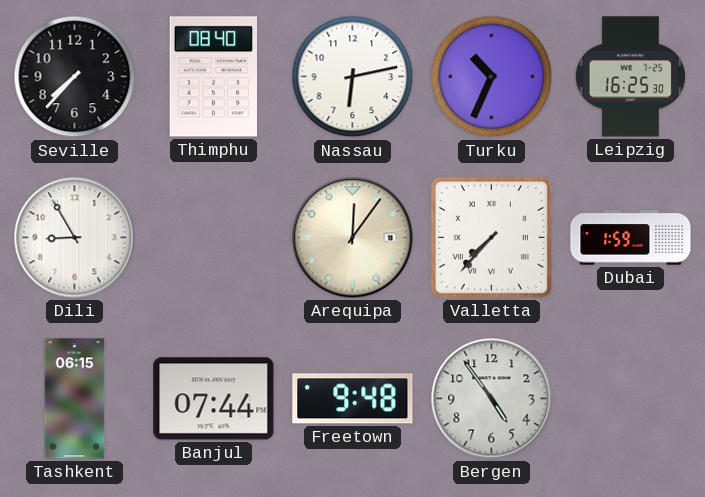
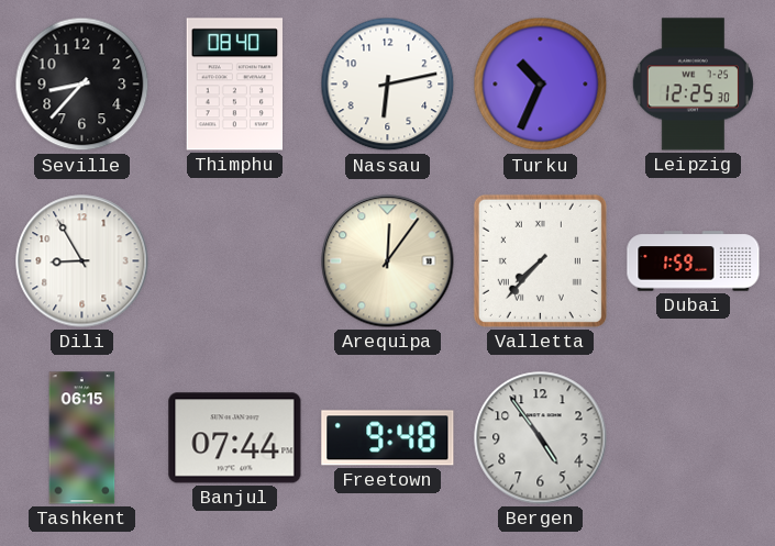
Seville: 7:37 -> 8:37
Leipzig: 16:25 -> 12:25
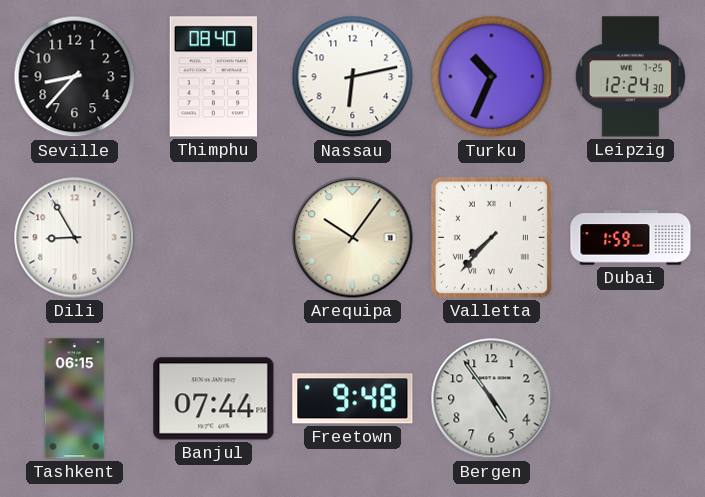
Leipzig: 12:25 -> 12:24
Arequipa: 12:06 -> 10:06
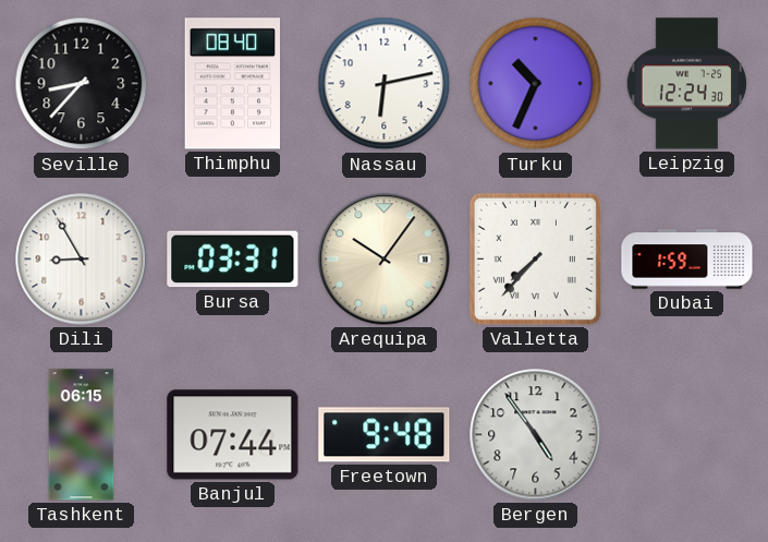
Bursa: none -> 03:31
